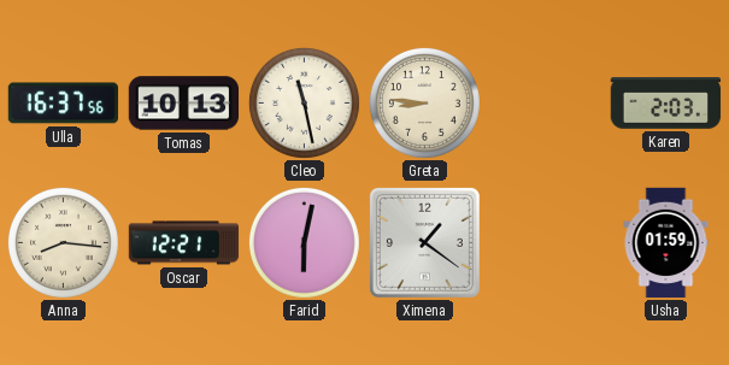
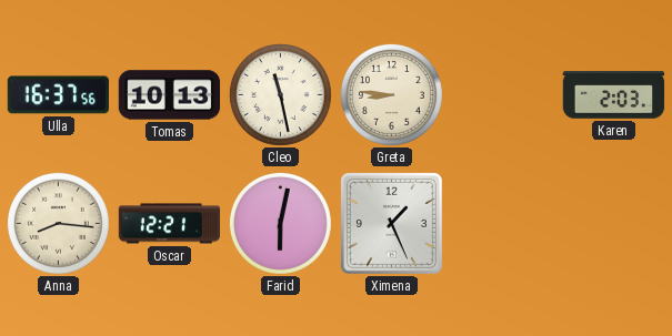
Ximena: 1:21 -> 1:26
Usha: 01:59 -> none
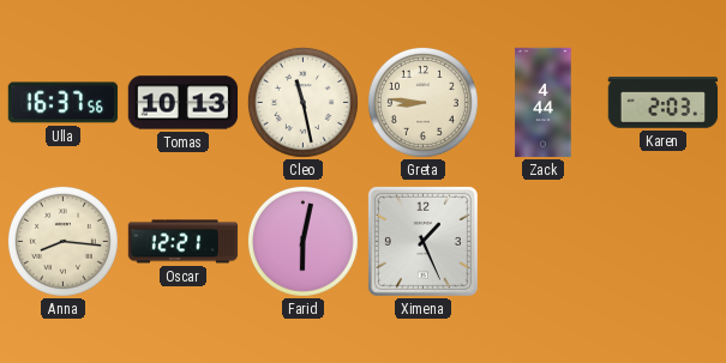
Zack: none -> 4:44
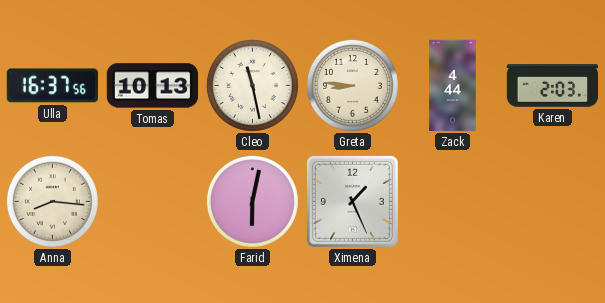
Oscar: 12:21 -> none
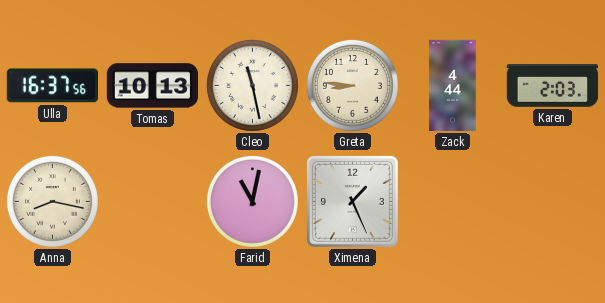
Anna: 8:16 -> 8:17
Farid: 6:02 -> 11:02
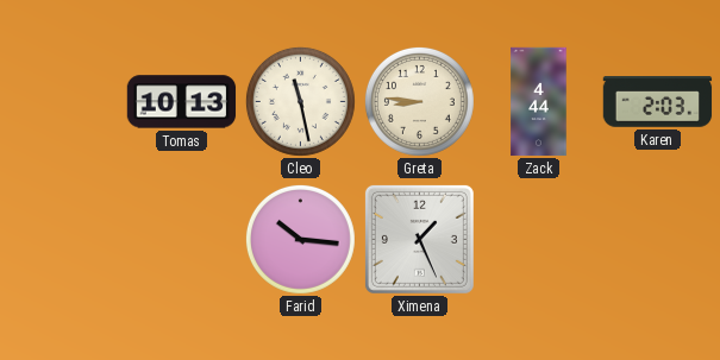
Ulla: 16:37 -> none
Anna: 8:17 -> none
Farid: 11:02 -> 10:16
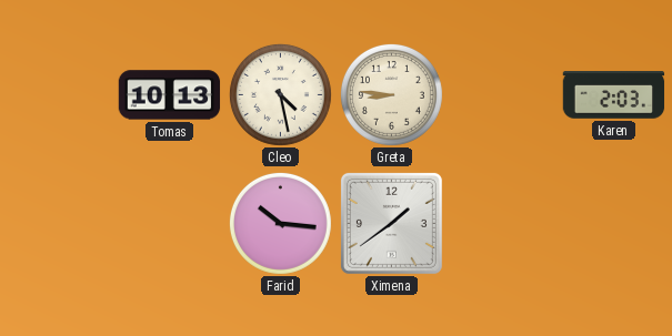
Cleo: 11:28 -> 4:28
Zack: 4:44 -> none
Ximena: 1:26 -> 1:39
